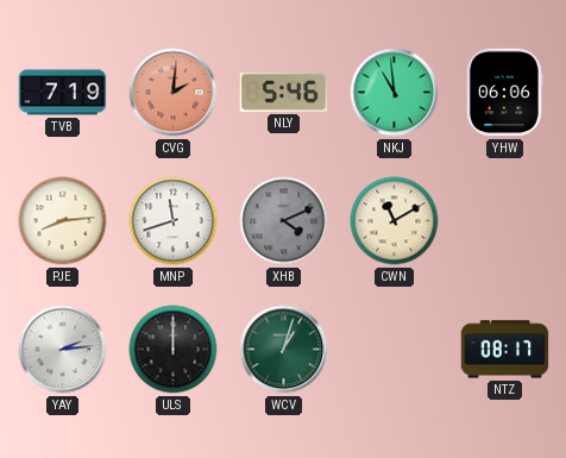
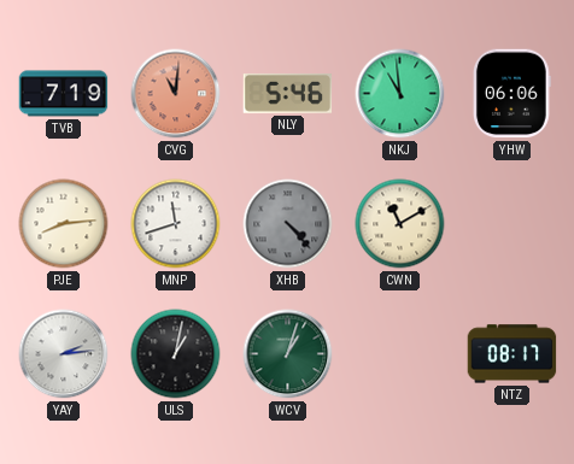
CVG: 2:01 -> 11:01
XHB: 4:11 -> 4:23
ULS: 12:00 -> 1:02
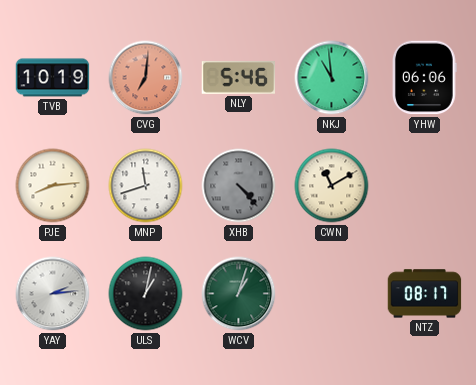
TVB: 7:19 -> 10:19
CVG: 11:01 -> 7:01
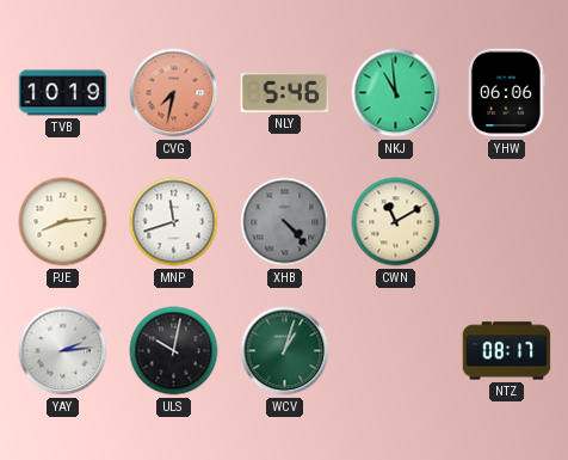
CVG: 7:01 -> 7:32
ULS: 1:02 -> 10:02
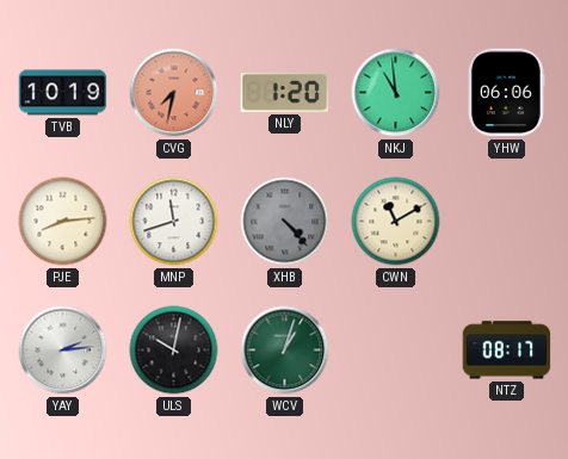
NLY: 5:46 -> 1:20
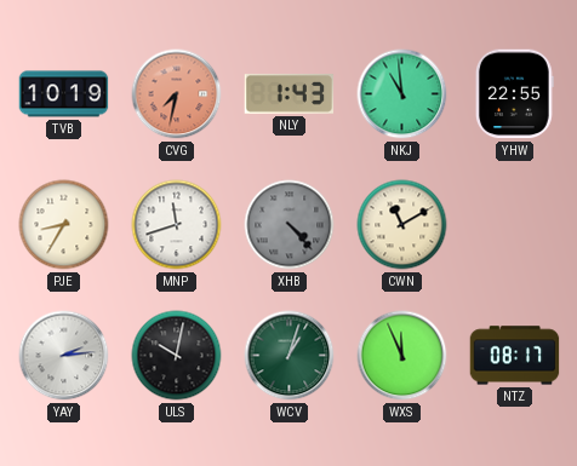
NLY: 1:20 -> 1:43
YHW: 06:06 -> 22:55
PJE: 8:14 -> 8:35
WXS: none -> 11:56
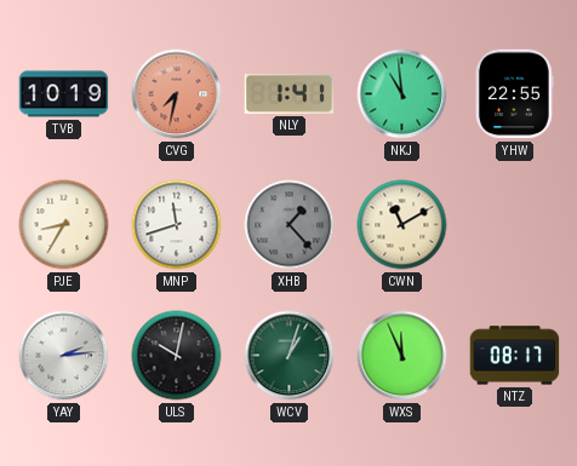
NLY: 1:43 -> 1:41
XHB: 4:23 -> 1:23
